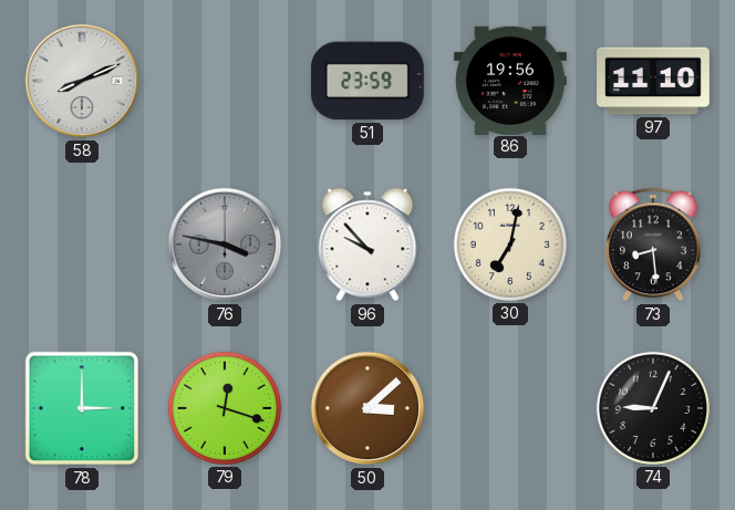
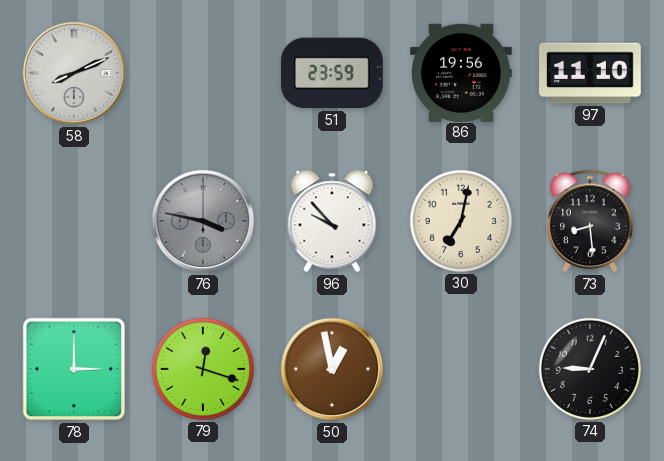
50: 3:08 -> 12:58
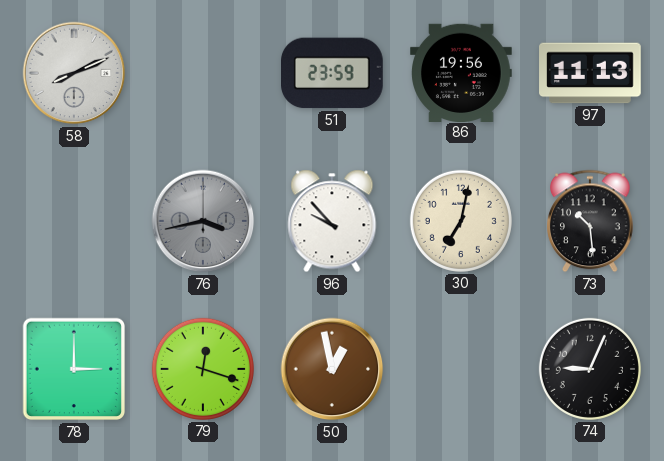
97: 11:10 -> 11:13
76: 3:47 -> 3:43
73: 8:29 -> 10:29
